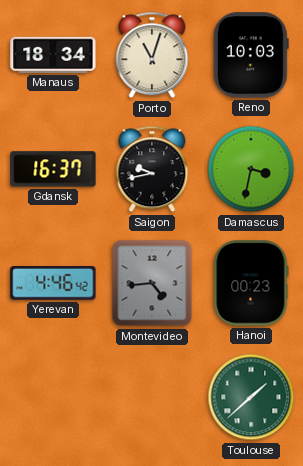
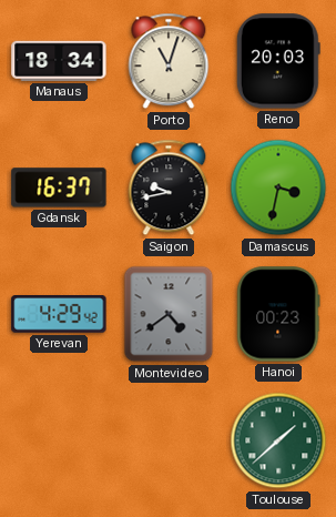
Reno: 10:03 -> 20:03
Yerevan: 4:46 -> 4:29
Montevideo: 4:44 -> 4:39
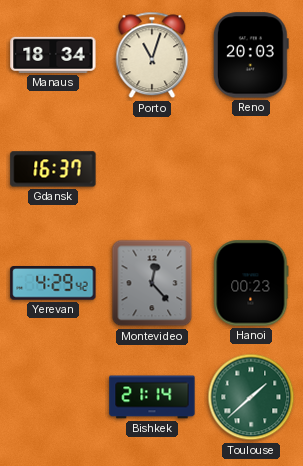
Saigon: 9:43 -> none
Damascus: 3:32 -> none
Montevideo: 4:39 -> 12:23
Bishkek: none -> 21:14
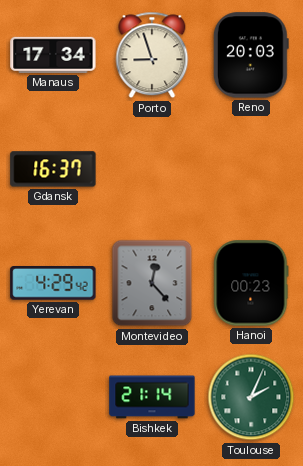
Manaus: 18:34 -> 17:34
Porto: 11:03 -> 8:57
Toulouse: 1:38 -> 2:04
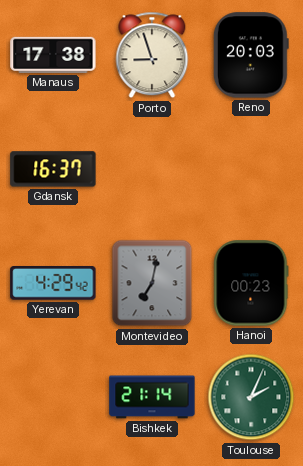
Manaus: 17:34 -> 17:38
Montevideo: 12:23 -> 7:02
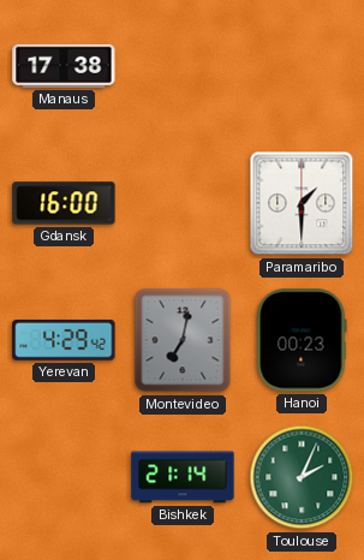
Porto: 8:57 -> none
Reno: 20:03 -> none
Gdansk: 16:37 -> 16:00
Paramaribo: none -> 1:30
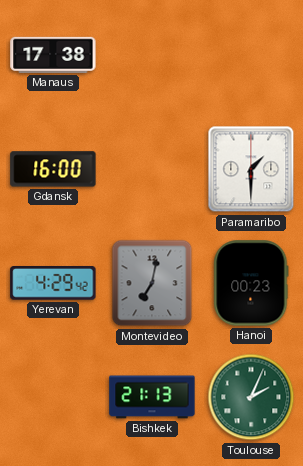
Bishkek: 21:14 -> 21:13
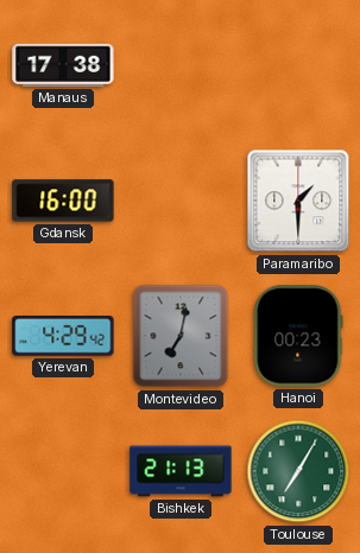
Toulouse: 2:04 -> 7:05
